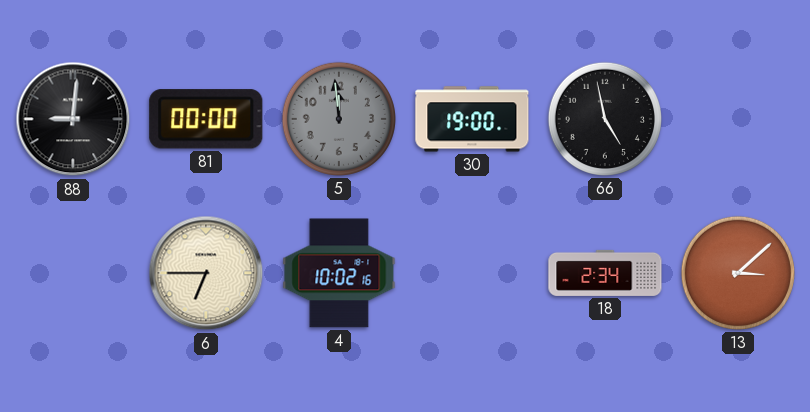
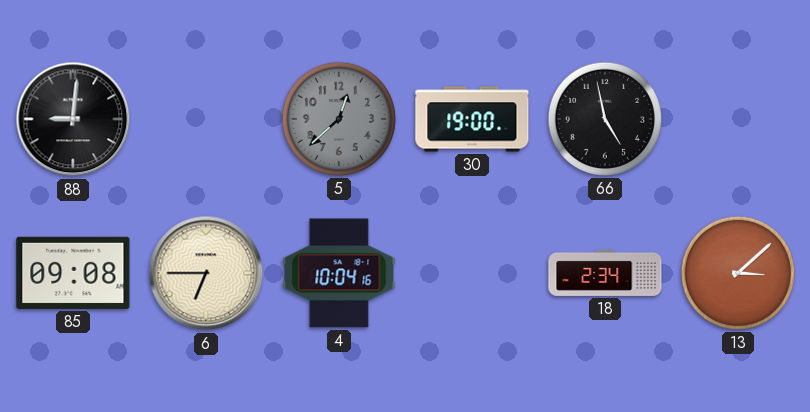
81: 00:00 -> none
5: 11:59 -> 12:38
85: none -> 09:08
4: 10:02 -> 10:04
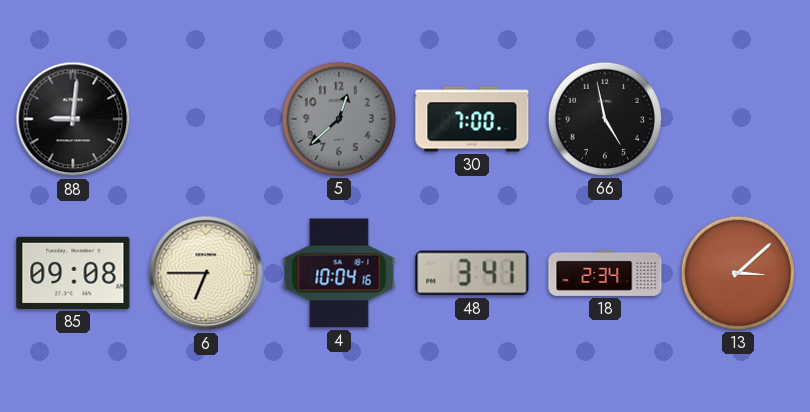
30: 19:00 -> 7:00
48: none -> 3:41
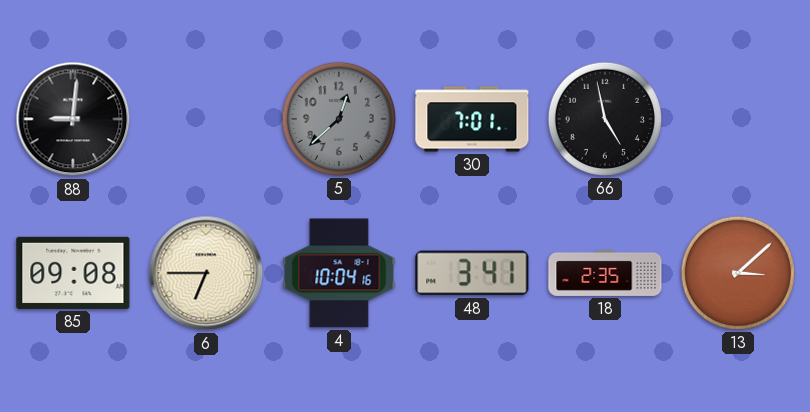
30: 7:00 -> 7:01
18: 2:34 -> 2:35
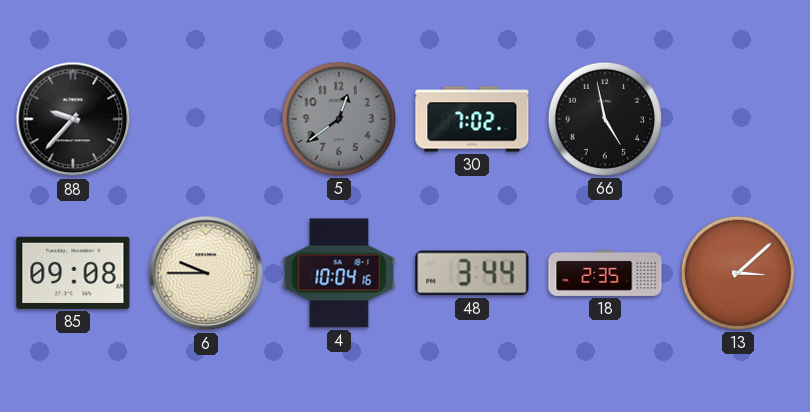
88: 9:01 -> 9:37
5: 12:38 -> 12:39
30: 7:01 -> 7:02
6: 6:45 -> 9:45
48: 3:41 -> 3:44
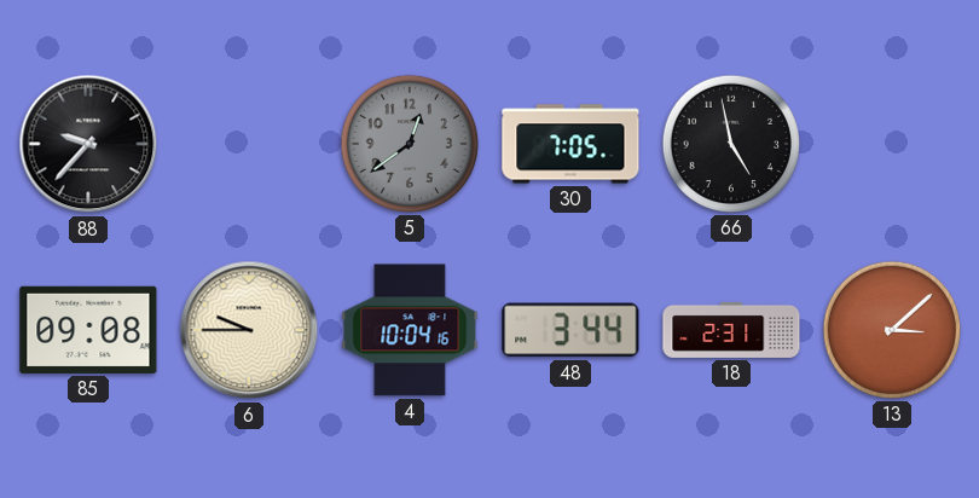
30: 7:02 -> 7:05
18: 2:35 -> 2:31
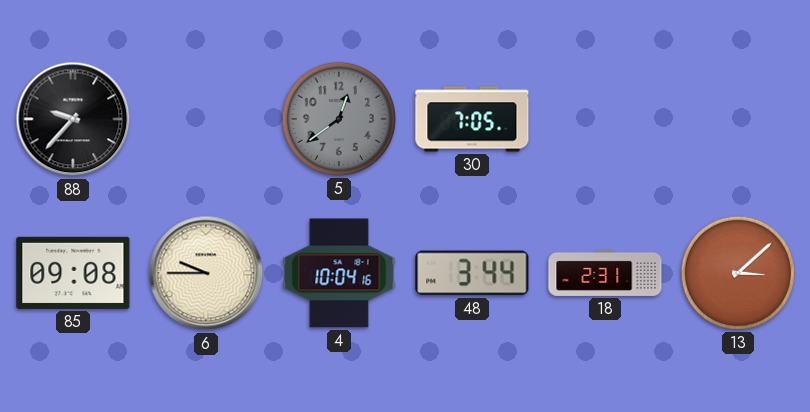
66: 4:58 -> none
